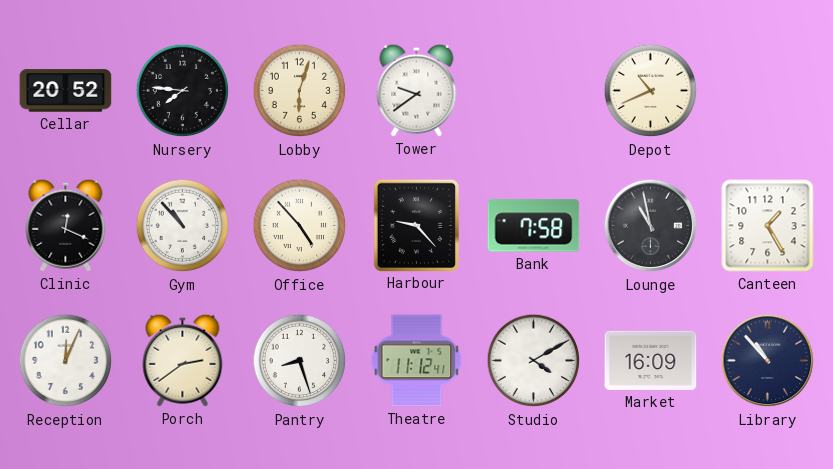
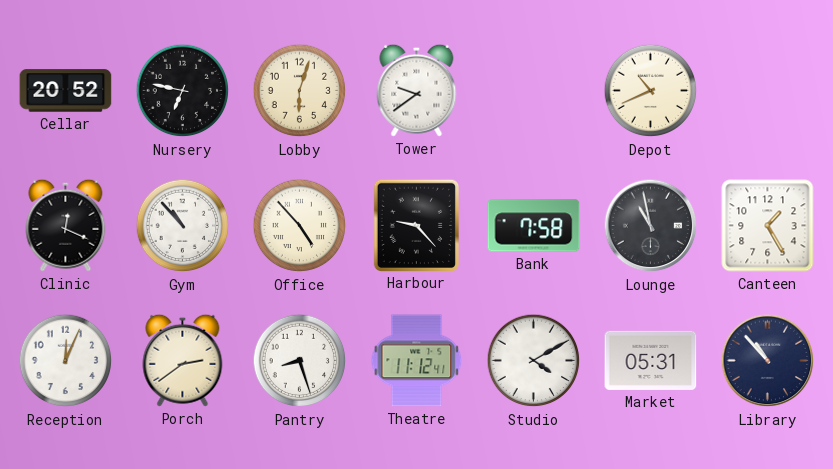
Nursery: 7:46 -> 6:47
Market: 16:09 -> 05:31
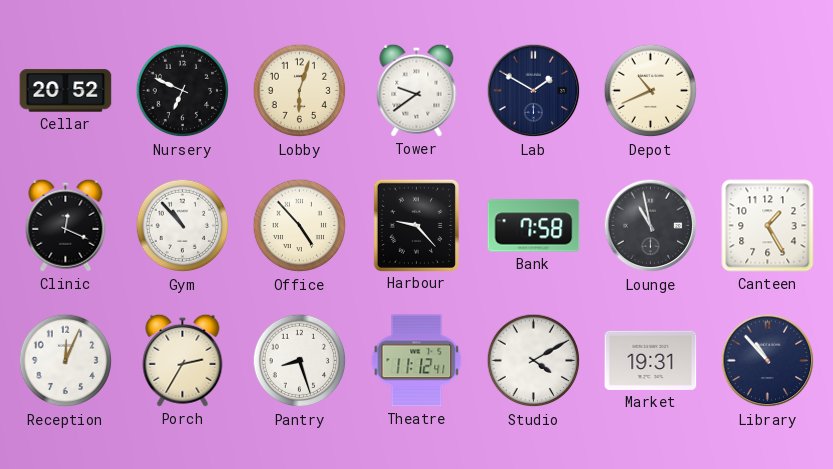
Nursery: 6:47 -> 6:49
Lab: none -> 1:50
Porch: 2:39 -> 2:35
Market: 05:31 -> 19:31
